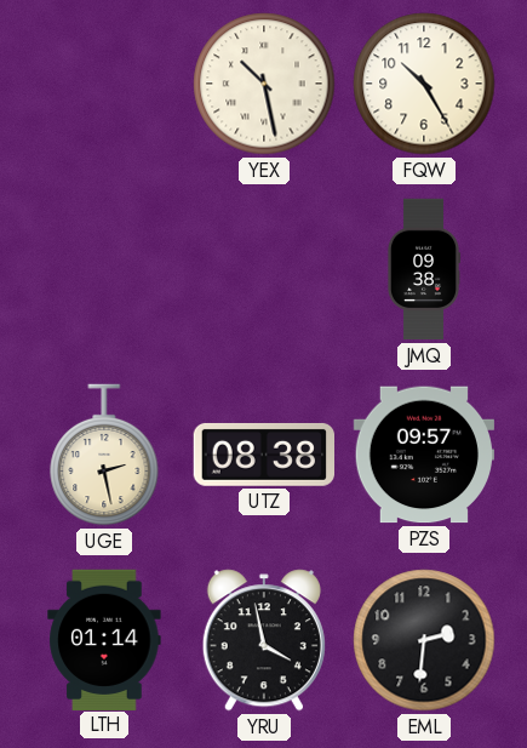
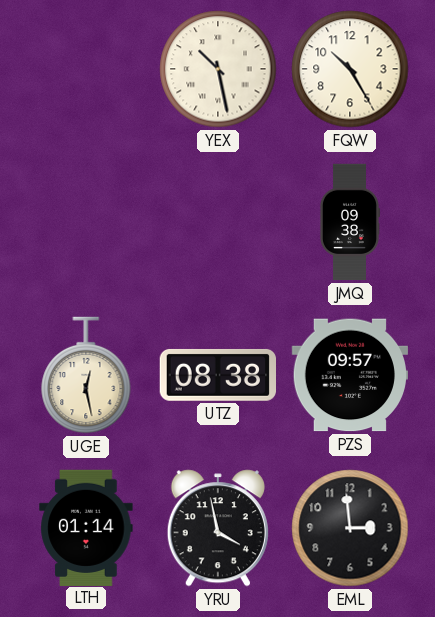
UGE: 2:28 -> 12:28
EML: 2:31 -> 2:59
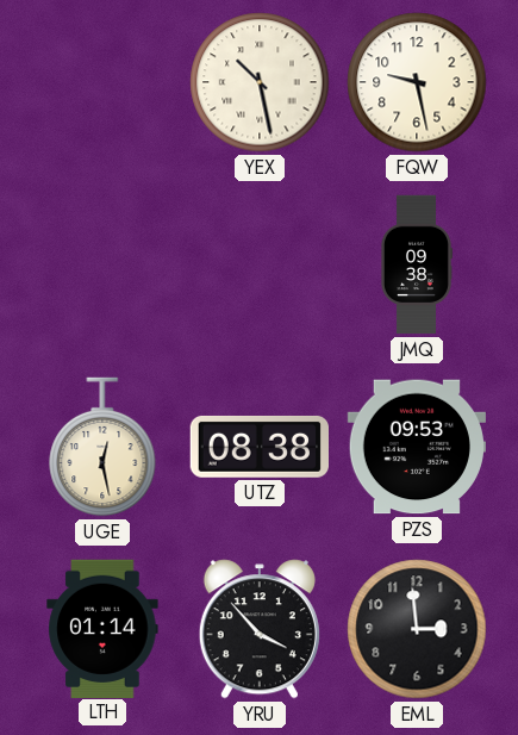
FQW: 10:25 -> 9:28
PZS: 09:57 -> 09:53
YRU: 3:58 -> 3:53
